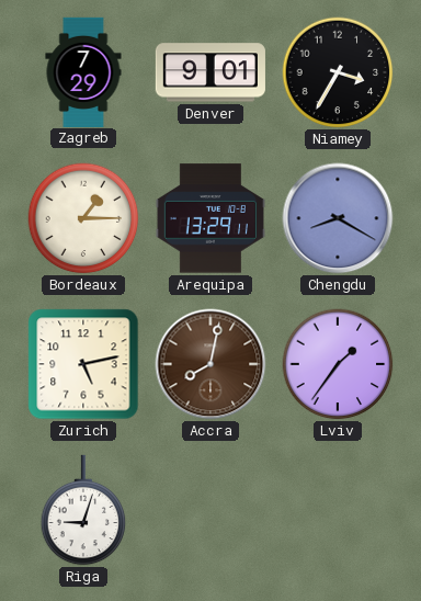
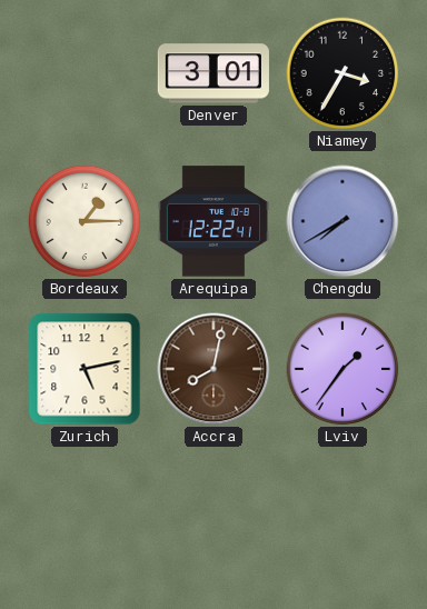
Zagreb: 7:29 -> none
Denver: 9:01 -> 3:01
Arequipa: 13:29 -> 12:22
Chengdu: 8:20 -> 7:40
Riga: 9:03 -> none
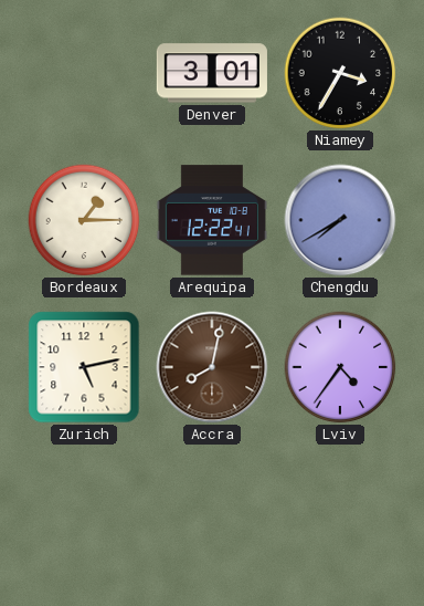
Lviv: 1:36 -> 4:36
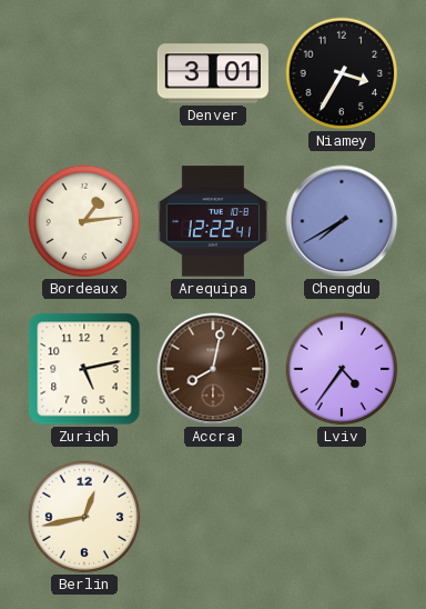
Bordeaux: 1:15 -> 1:14
Berlin: none -> 12:43
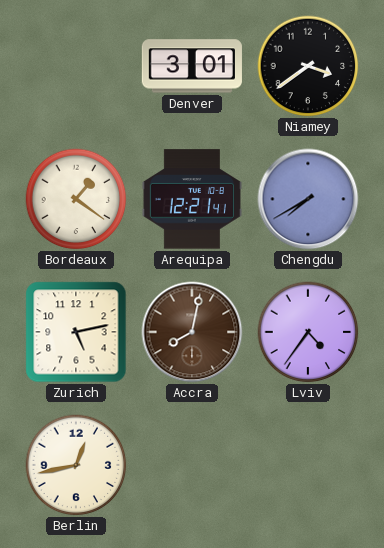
Niamey: 3:35 -> 3:39
Bordeaux: 1:14 -> 1:21
Arequipa: 12:22 -> 12:21
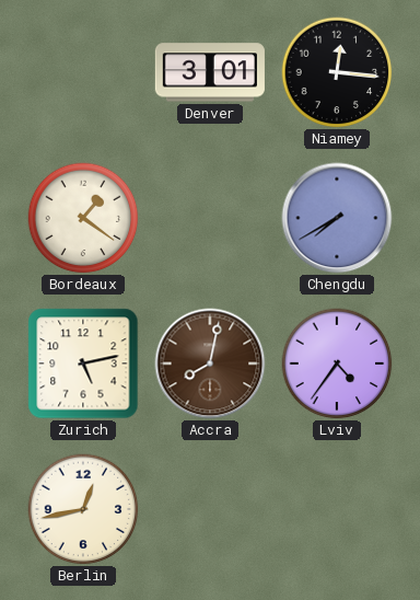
Niamey: 3:39 -> 12:16
Arequipa: 12:21 -> none
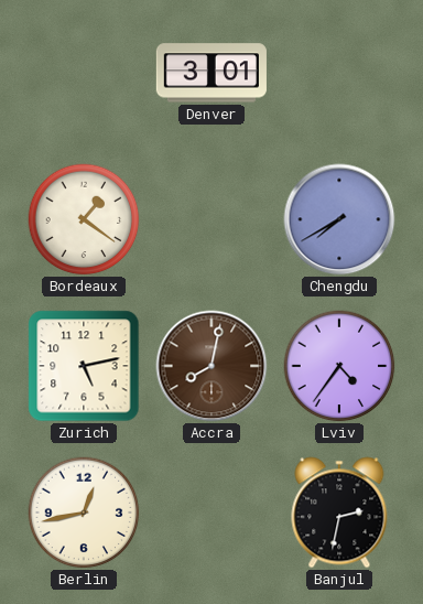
Niamey: 12:16 -> none
Banjul: none -> 2:32
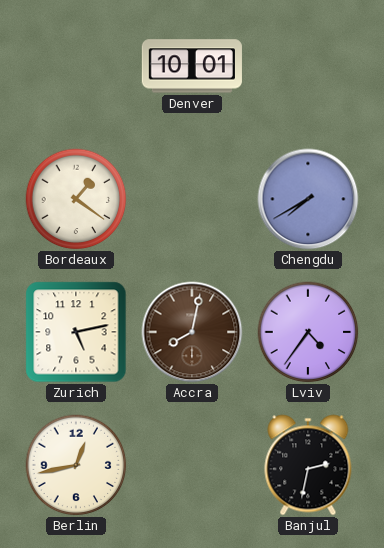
Denver: 3:01 -> 10:01
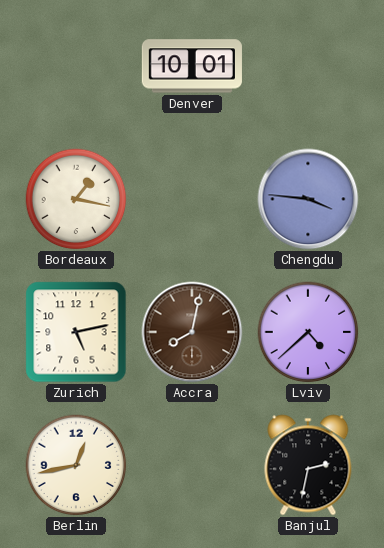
Bordeaux: 1:21 -> 1:17
Chengdu: 7:40 -> 3:46
Lviv: 4:36 -> 4:38
